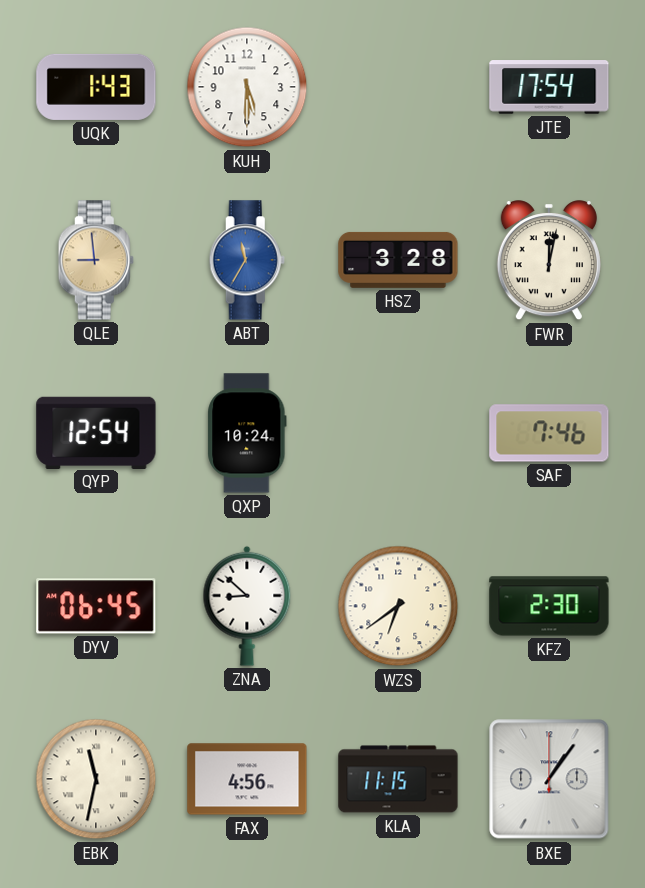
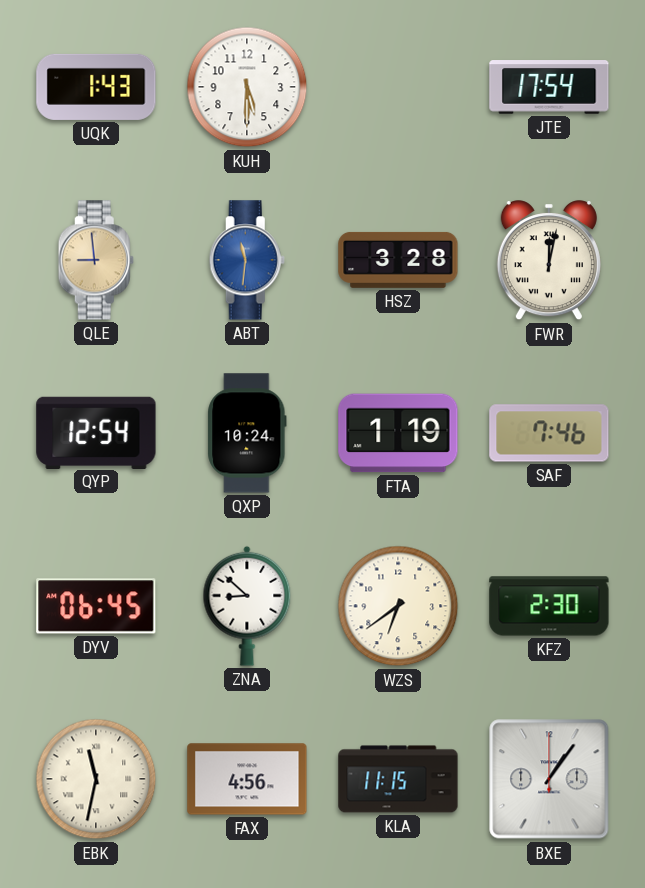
ABT: 11:35 -> 11:31
FTA: none -> 1:19
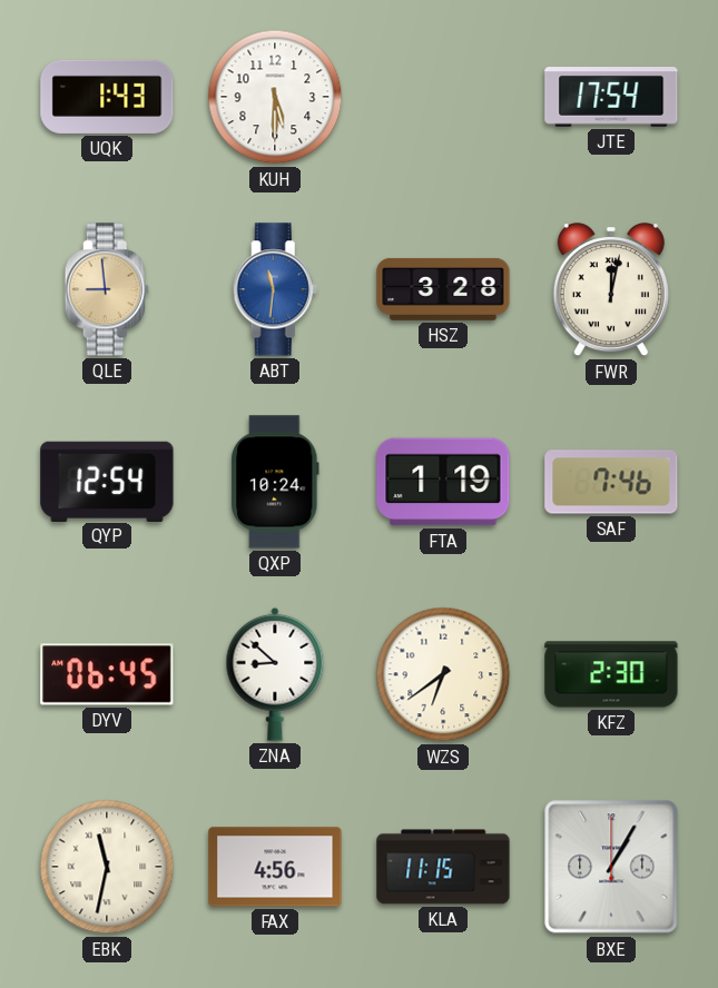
BXE: 1:06 -> 1:05
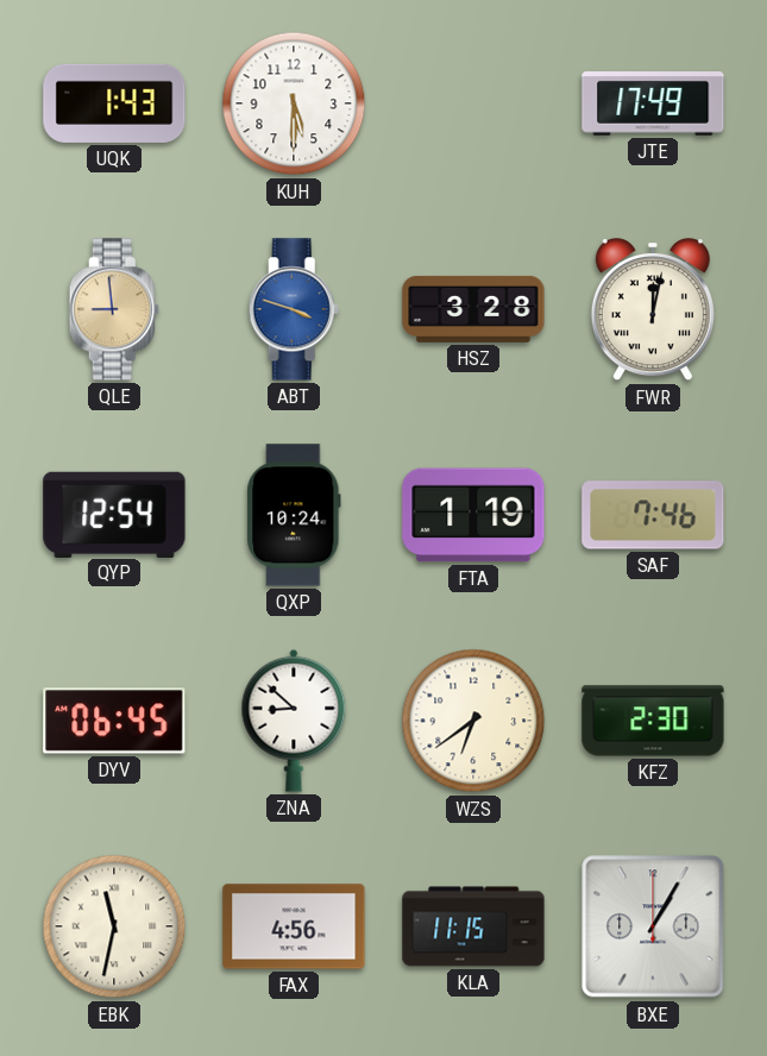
JTE: 17:54 -> 17:49
ABT: 11:31 -> 3:48
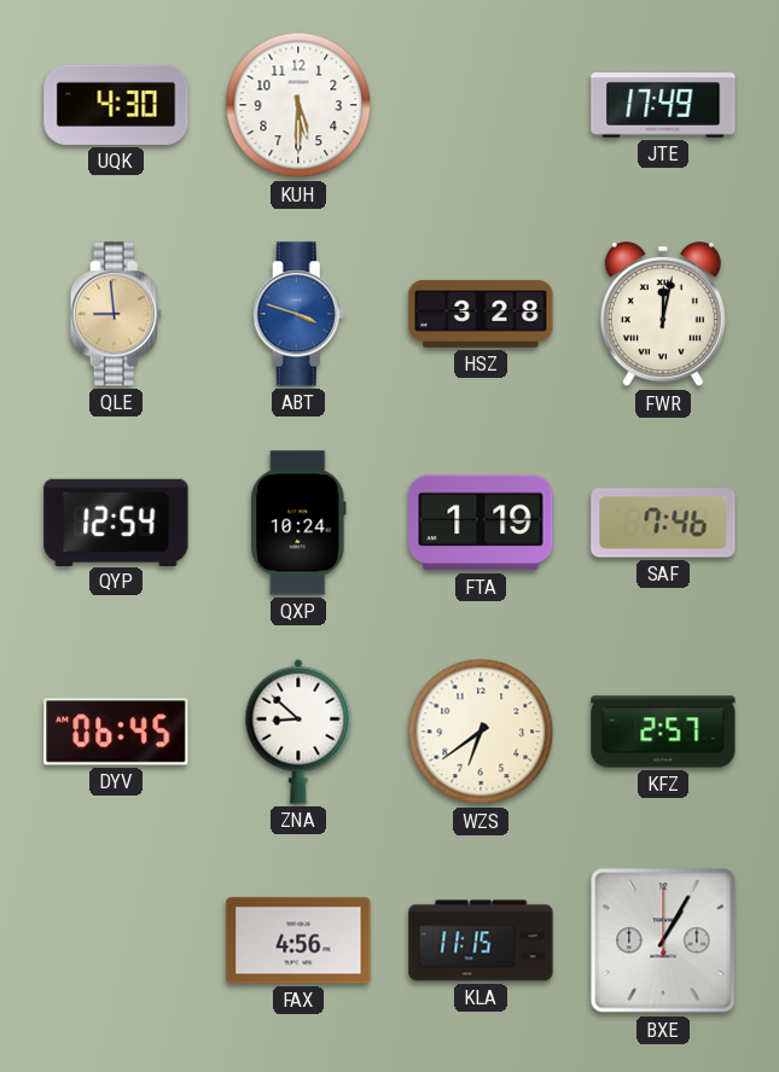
UQK: 1:43 -> 4:30
KFZ: 2:30 -> 2:57
EBK: 11:32 -> none
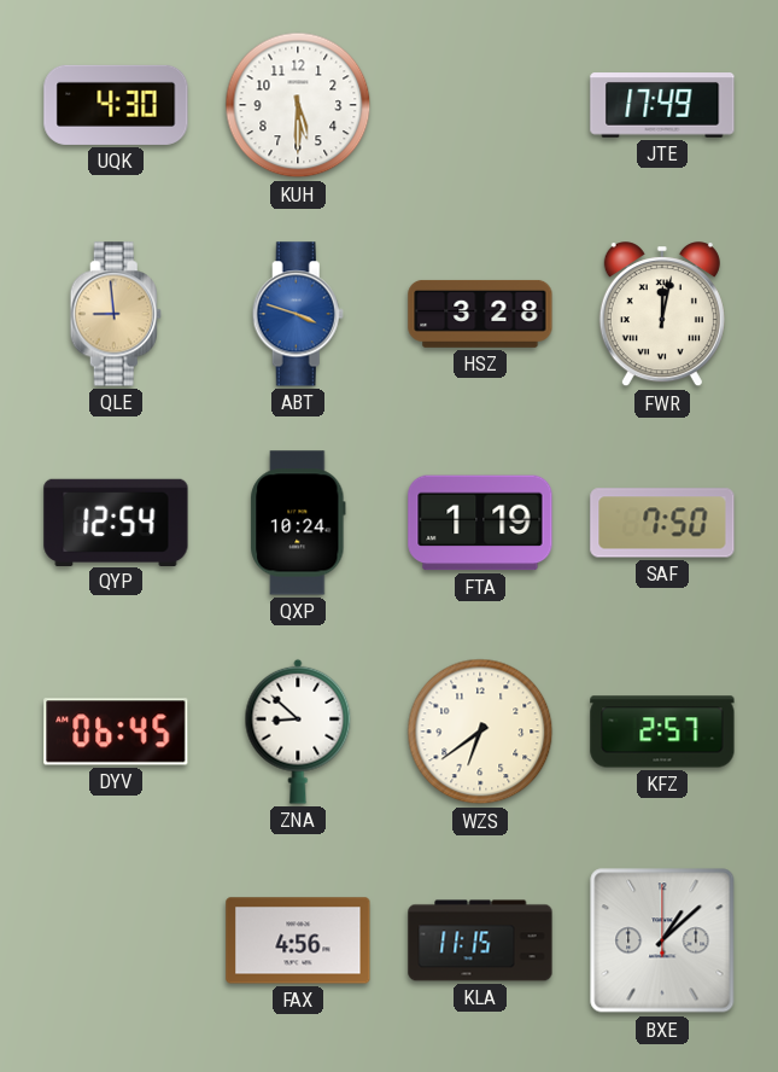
SAF: 7:46 -> 7:50
BXE: 1:05 -> 1:08
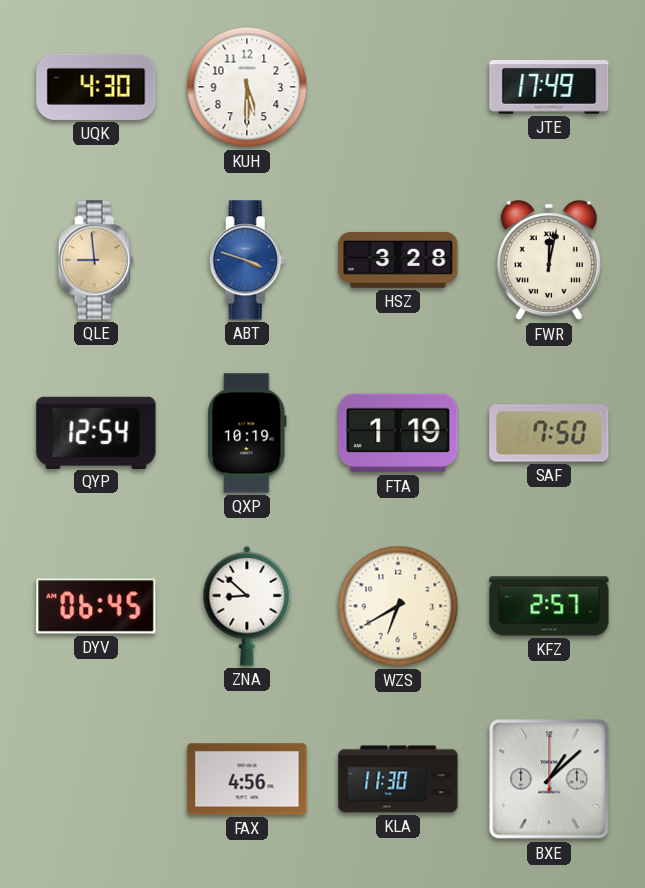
QXP: 10:24 -> 10:19
WZS: 6:39 -> 6:40
KLA: 11:15 -> 11:30
